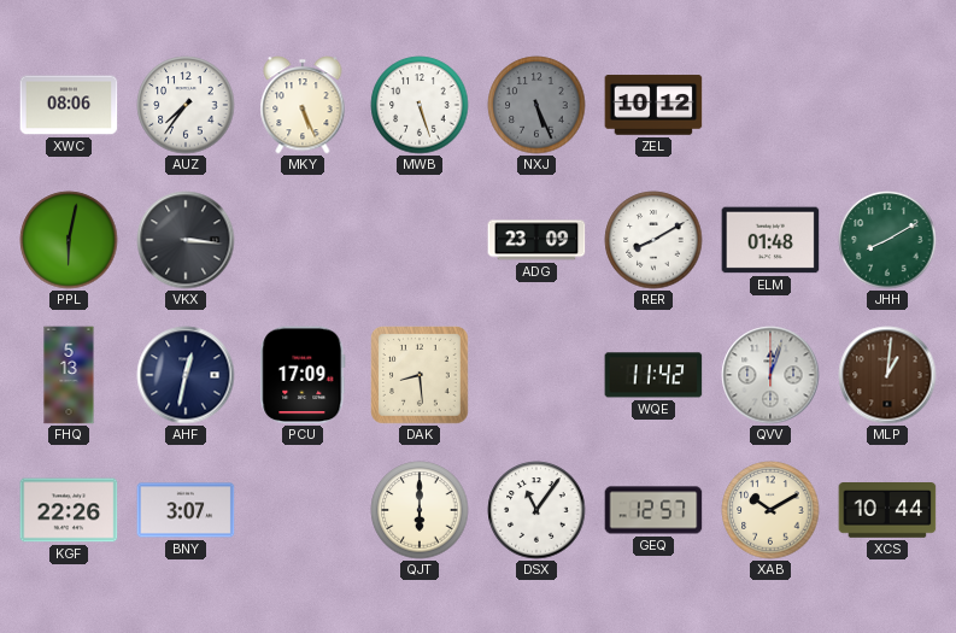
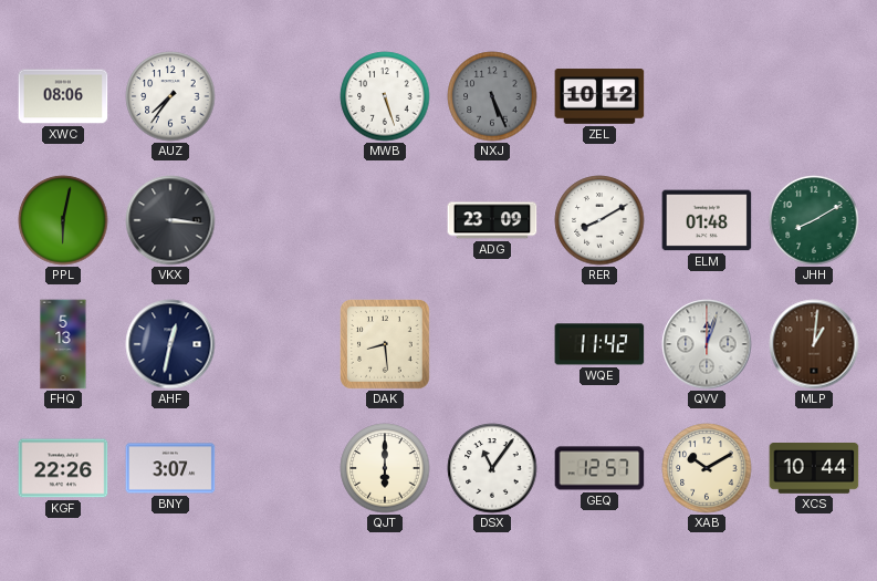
MKY: 5:26 -> none
PCU: 17:09 -> none
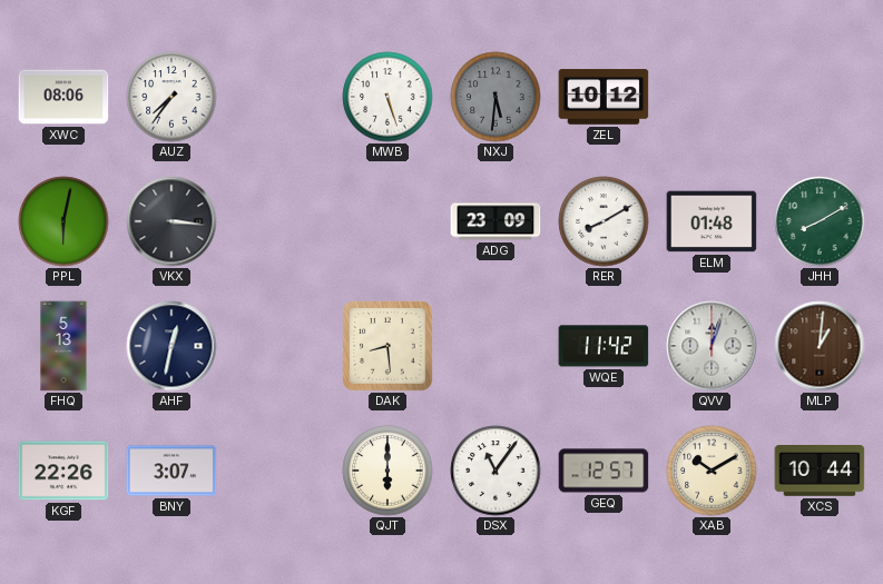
NXJ: 5:26 -> 5:31
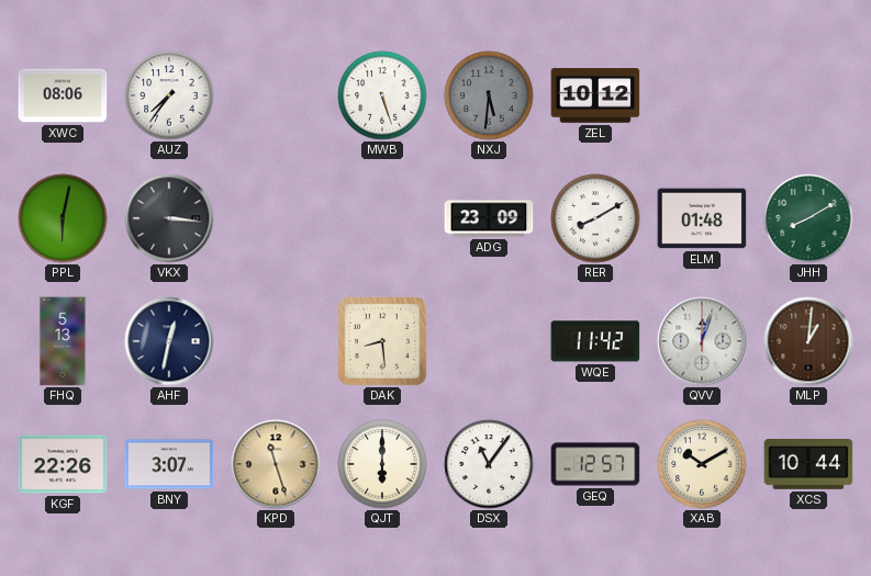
KPD: none -> 11:27
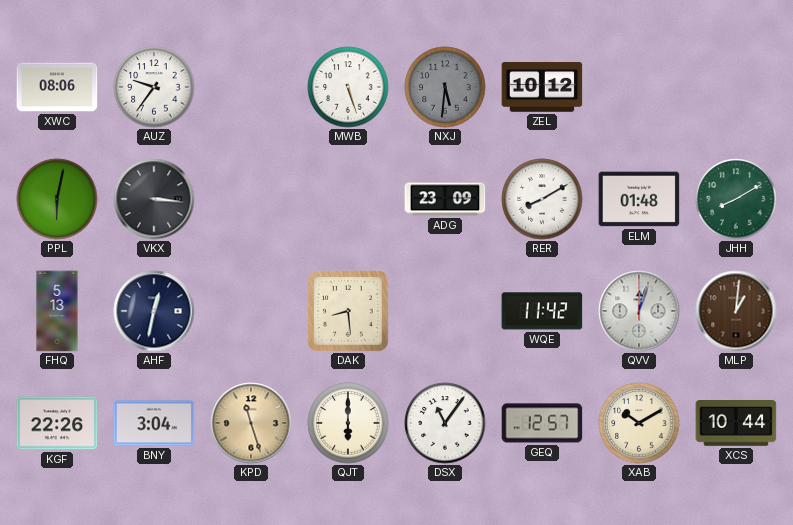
AUZ: 7:36 -> 9:36
BNY: 3:07 -> 3:04
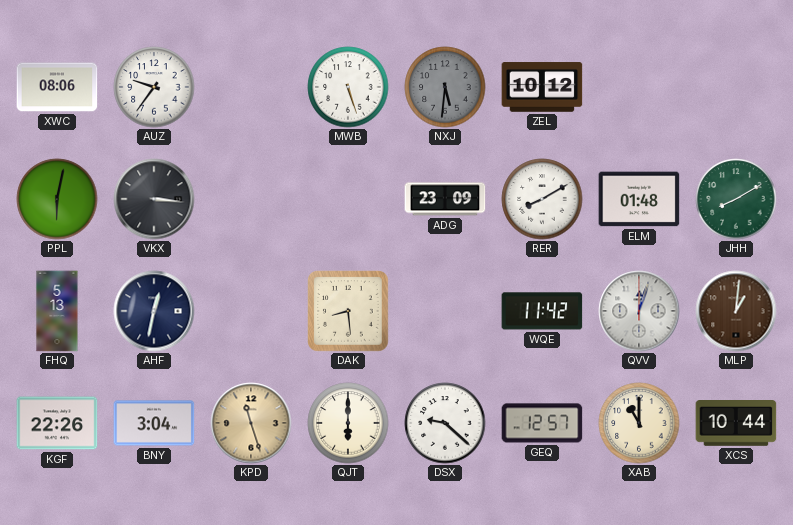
DSX: 11:06 -> 9:22
XAB: 10:10 -> 11:00
